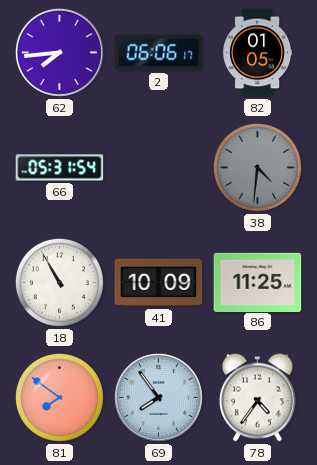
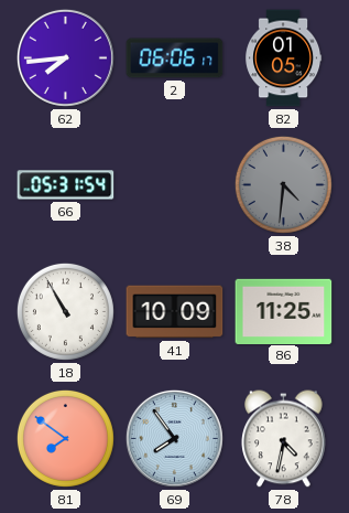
78: 4:36 -> 4:32
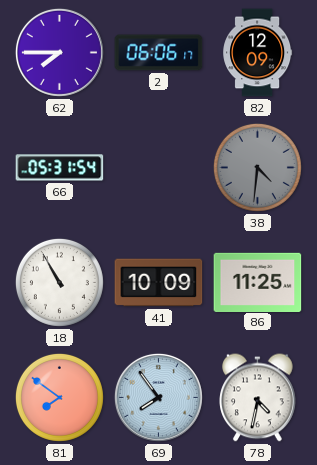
62: 7:44 -> 7:45
82: 01:05 -> 12:09
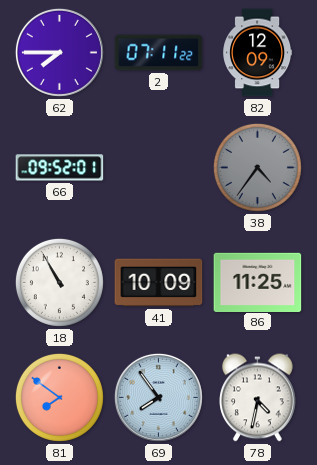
2: 06:06 -> 07:11
66: 05:31 -> 09:52
38: 4:31 -> 4:36
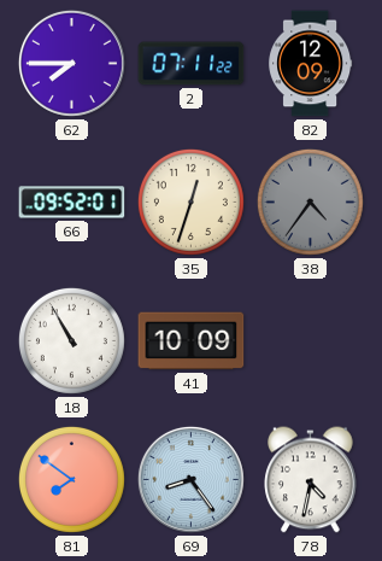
35: none -> 12:33
86: 11:25 -> none
69: 7:54 -> 8:24
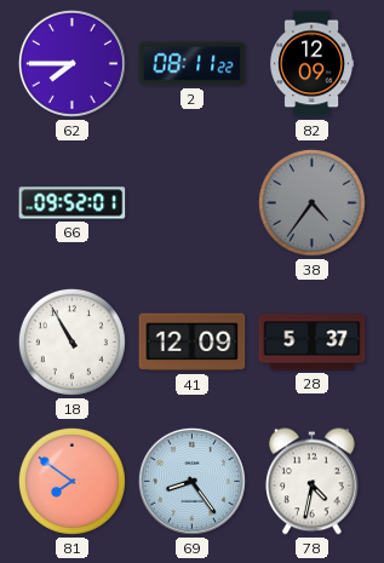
2: 07:11 -> 08:11
35: 12:33 -> none
41: 10:09 -> 12:09
28: none -> 5:37
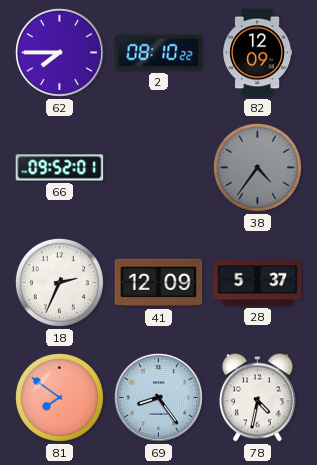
2: 08:11 -> 08:10
18: 10:55 -> 2:34
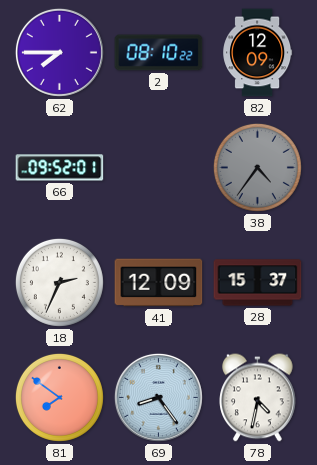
28: 5:37 -> 15:37
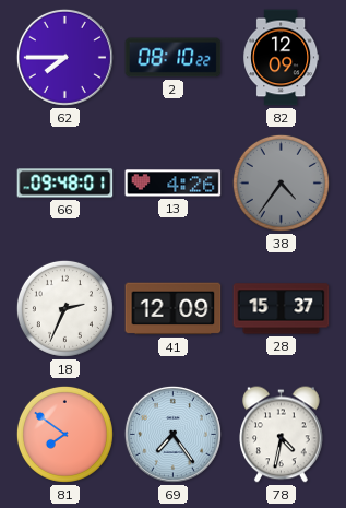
66: 09:52 -> 09:48
13: none -> 4:26
69: 8:24 -> 7:24
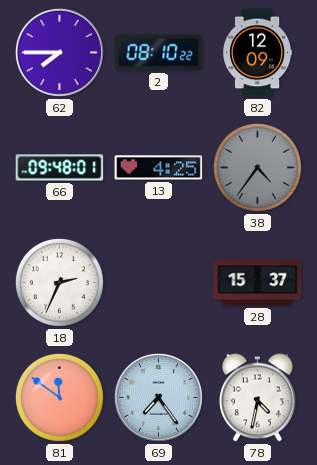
13: 4:26 -> 4:25
41: 12:09 -> none
81: 7:51 -> 11:51
